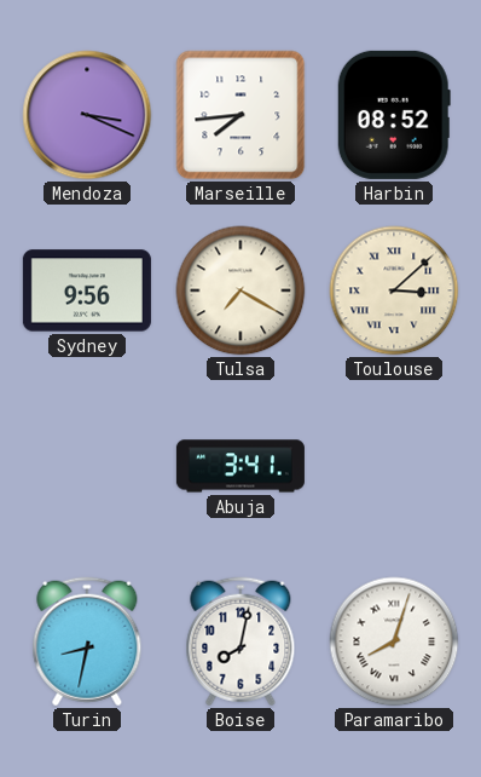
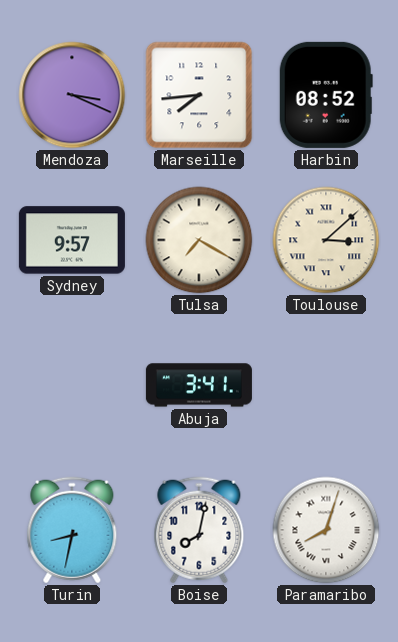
Sydney: 9:56 -> 9:57
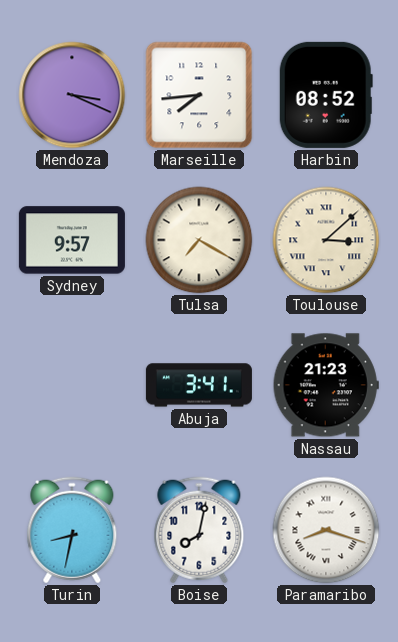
Nassau: none -> 21:23
Paramaribo: 8:03 -> 8:18
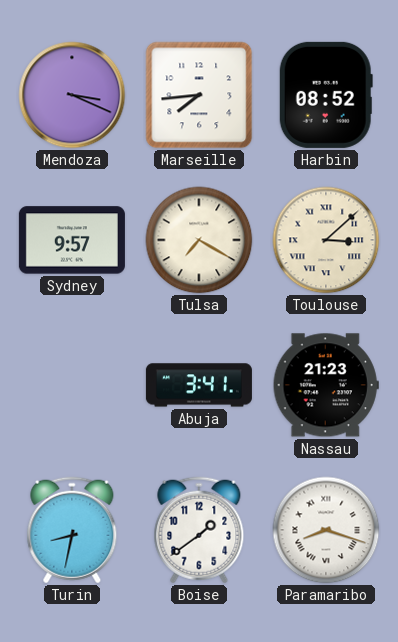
Boise: 8:02 -> 1:39
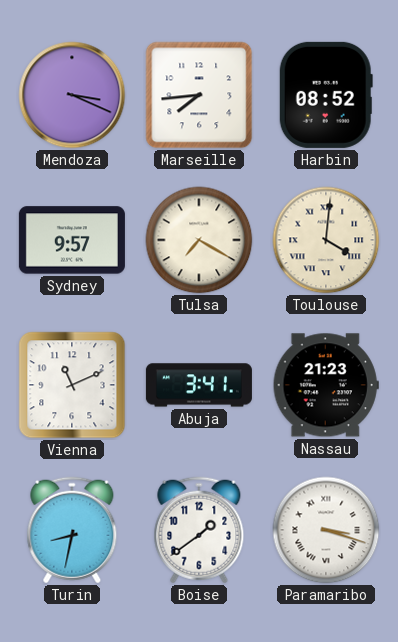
Toulouse: 3:08 -> 4:01
Vienna: none -> 11:11
Paramaribo: 8:18 -> 3:18
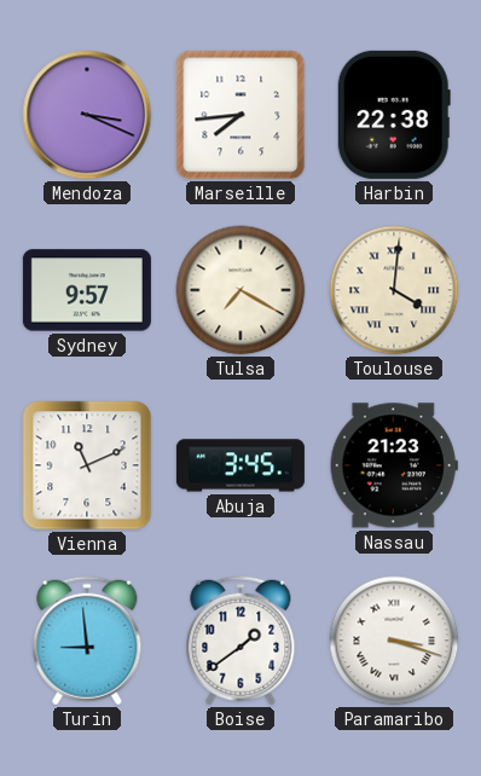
Harbin: 08:52 -> 22:38
Abuja: 3:41 -> 3:45
Turin: 8:32 -> 8:59
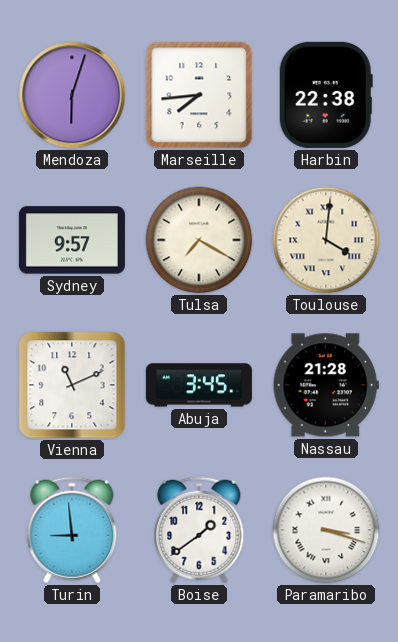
Mendoza: 3:19 -> 6:03
Nassau: 21:23 -> 21:28
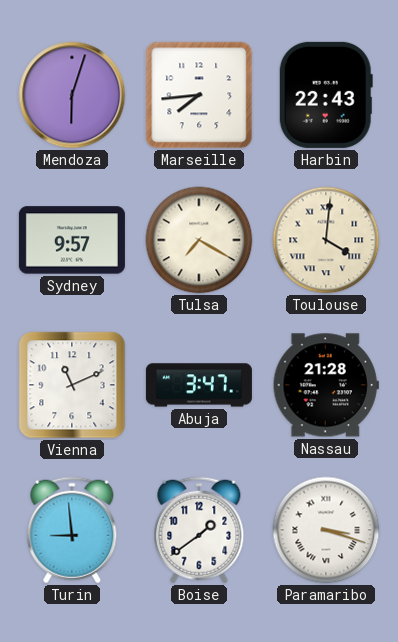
Harbin: 22:38 -> 22:43
Abuja: 3:45 -> 3:47
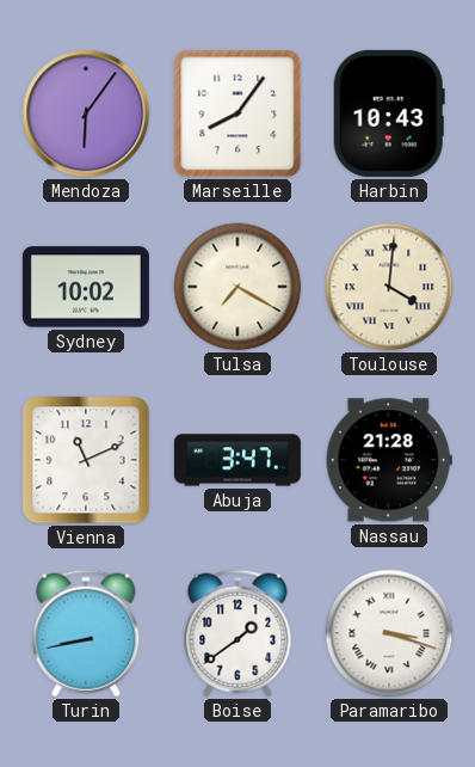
Mendoza: 6:03 -> 6:06
Marseille: 7:44 -> 8:06
Harbin: 22:43 -> 10:43
Sydney: 9:57 -> 10:02
Turin: 8:59 -> 8:43
